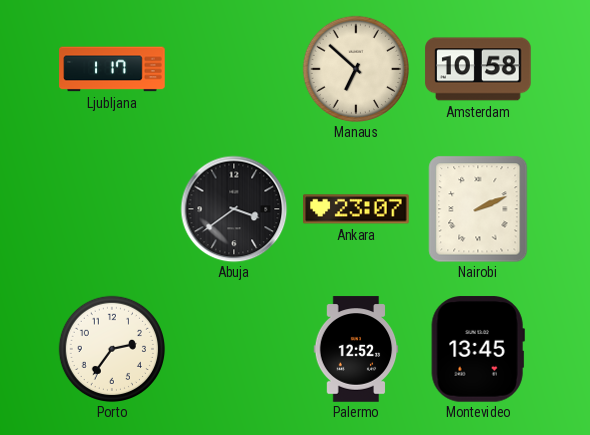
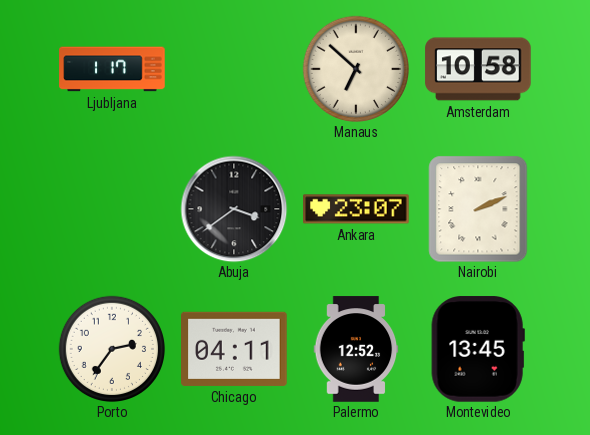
Chicago: none -> 04:11
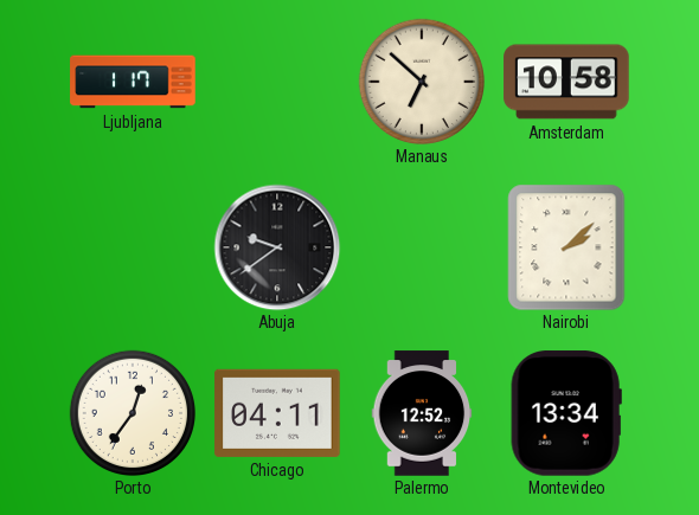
Abuja: 3:39 -> 9:39
Ankara: 23:07 -> none
Nairobi: 2:11 -> 2:08
Porto: 2:36 -> 12:36
Montevideo: 13:45 -> 13:34
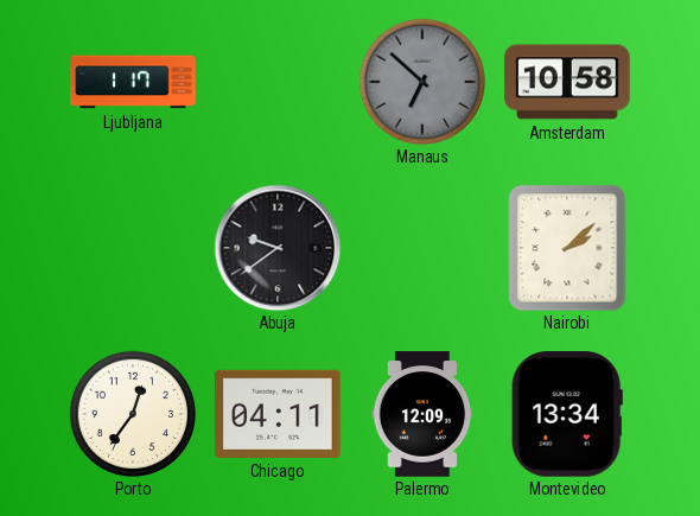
Manaus dial: cream -> grey
Palermo: 12:52 -> 12:09
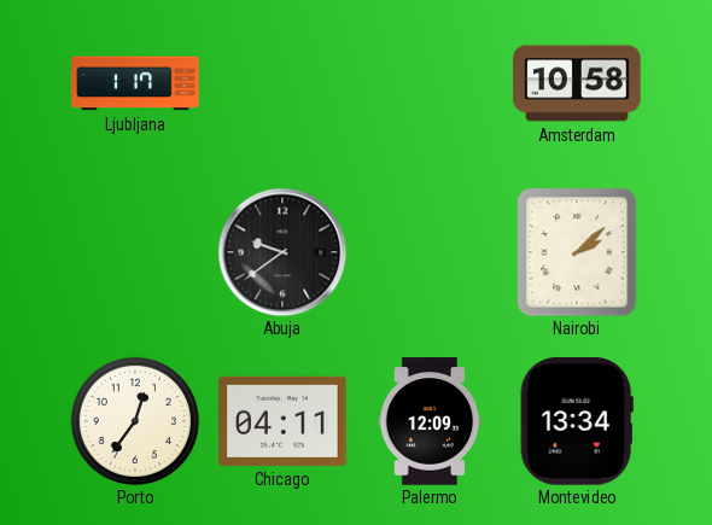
Manaus: 6:52 -> none
